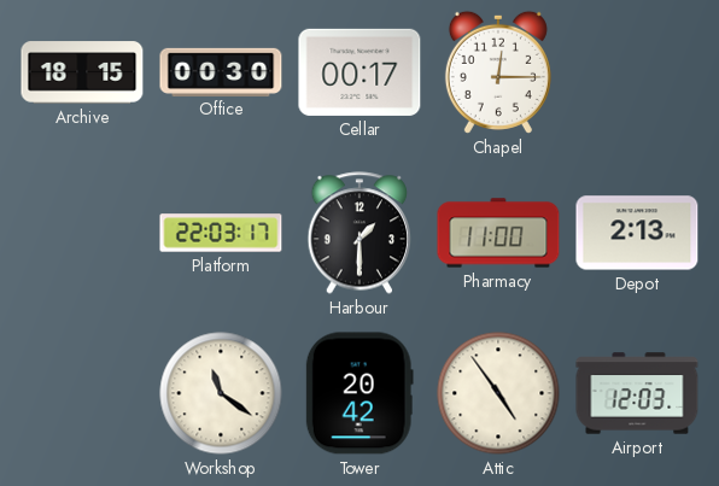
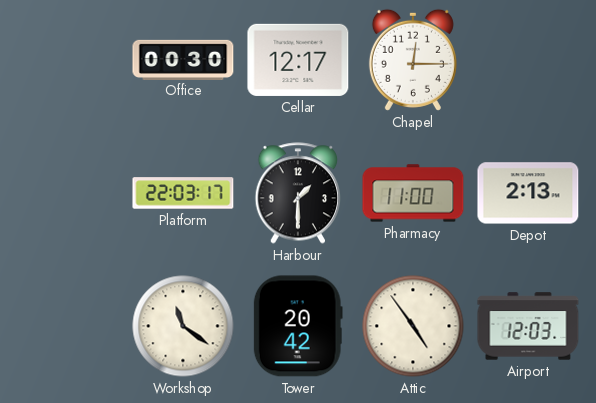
Archive: 18:15 -> none
Cellar: 00:17 -> 12:17
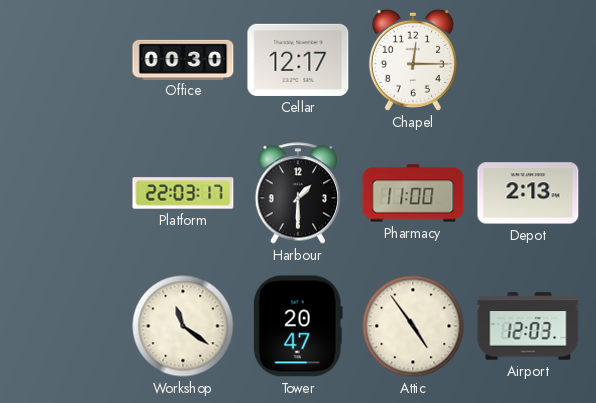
Tower: 20:42 -> 20:47
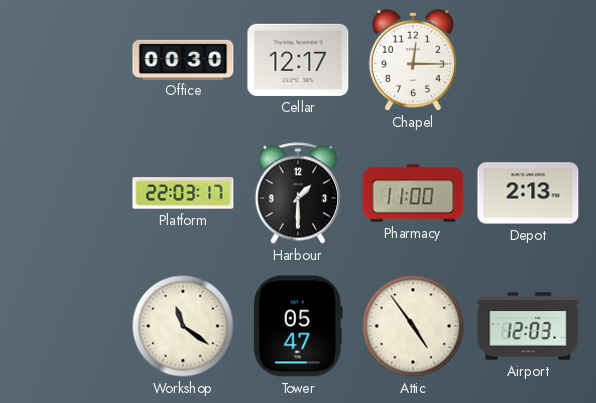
Tower: 20:47 -> 05:47
